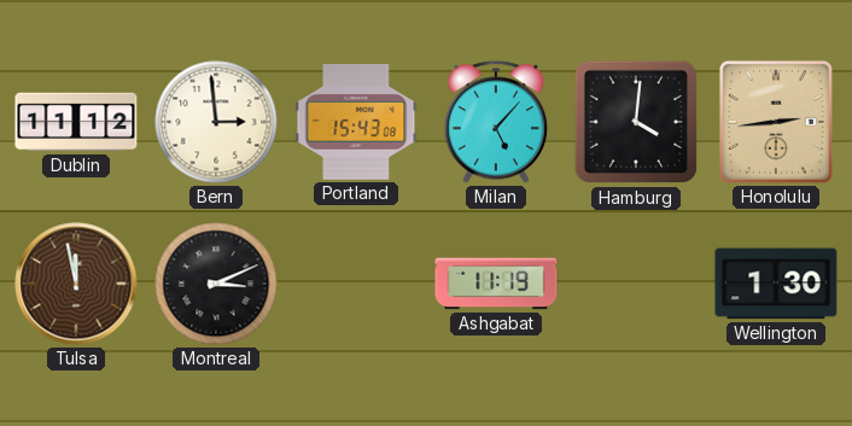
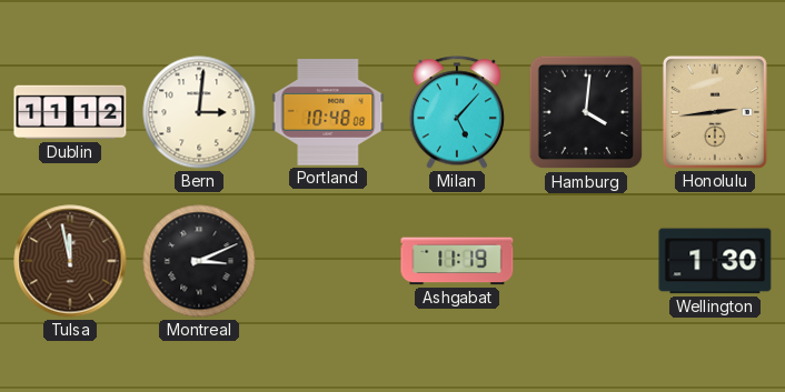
Bern: 2:59 -> 3:01
Portland: 15:43 -> 10:48
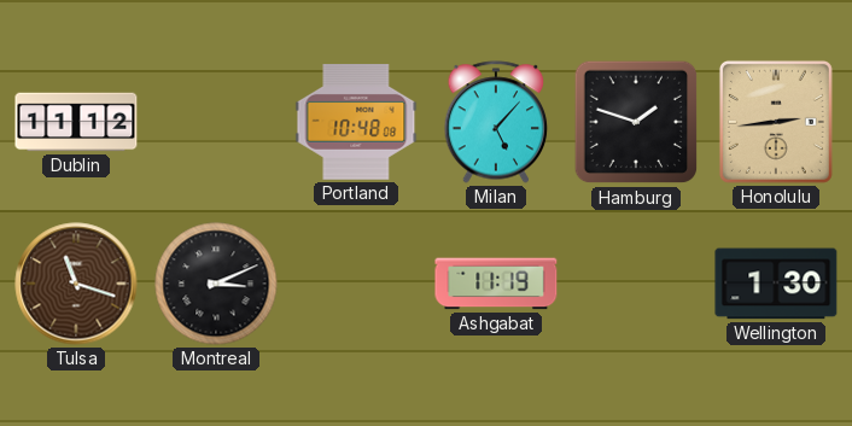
Bern: 3:01 -> none
Hamburg: 4:01 -> 1:48
Tulsa: 11:58 -> 11:18
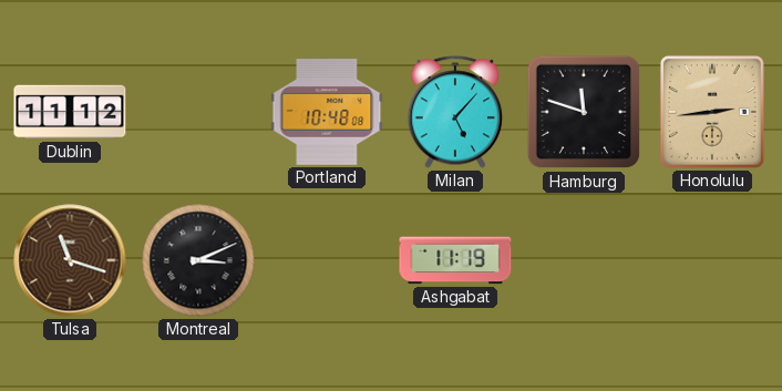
Hamburg: 1:48 -> 11:48
Wellington: 1:30 -> none
